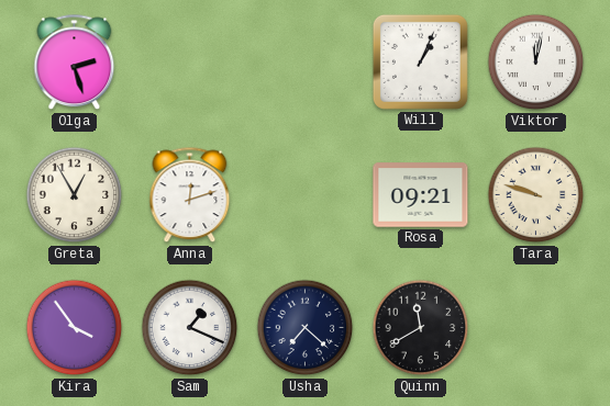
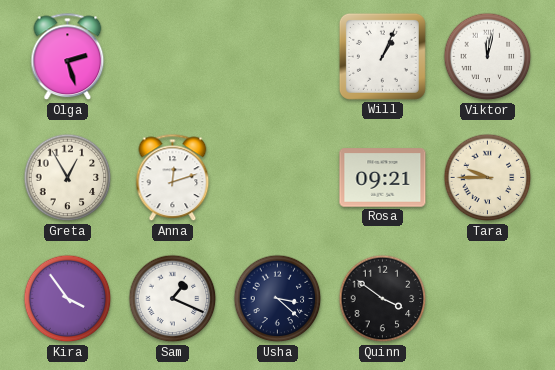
Tara: 9:48 -> 9:45
Usha: 7:22 -> 3:22
Quinn: 11:40 -> 3:51
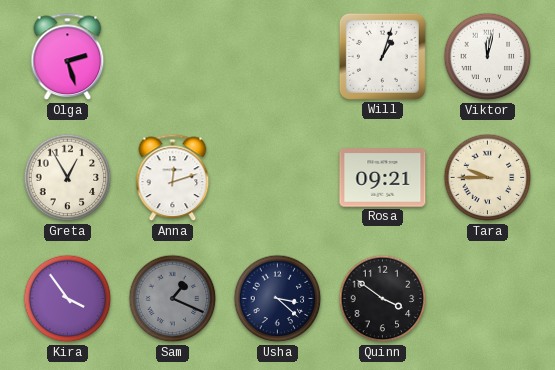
Will: 1:04 -> 1:03
Sam dial: white -> grey
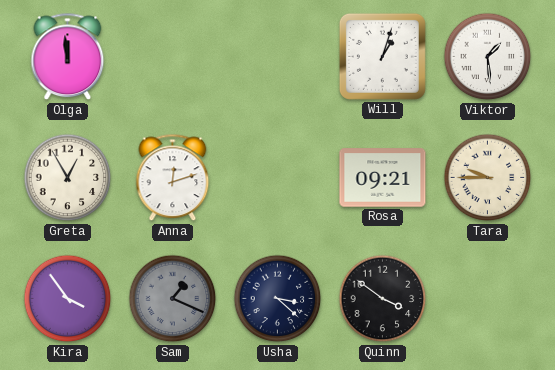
Olga: 2:27 -> 11:59
Viktor: 12:02 -> 1:29
